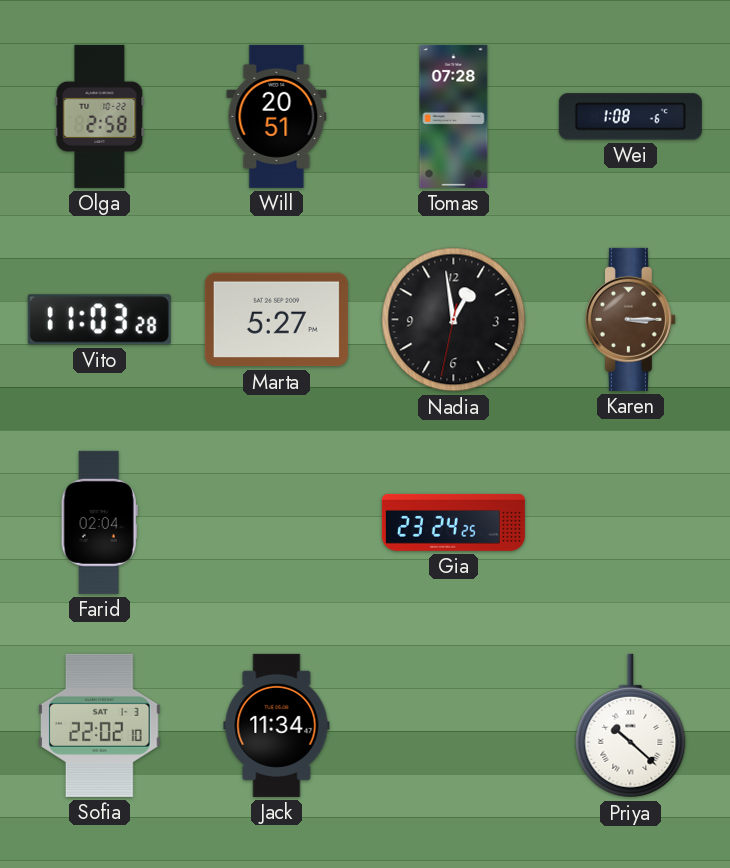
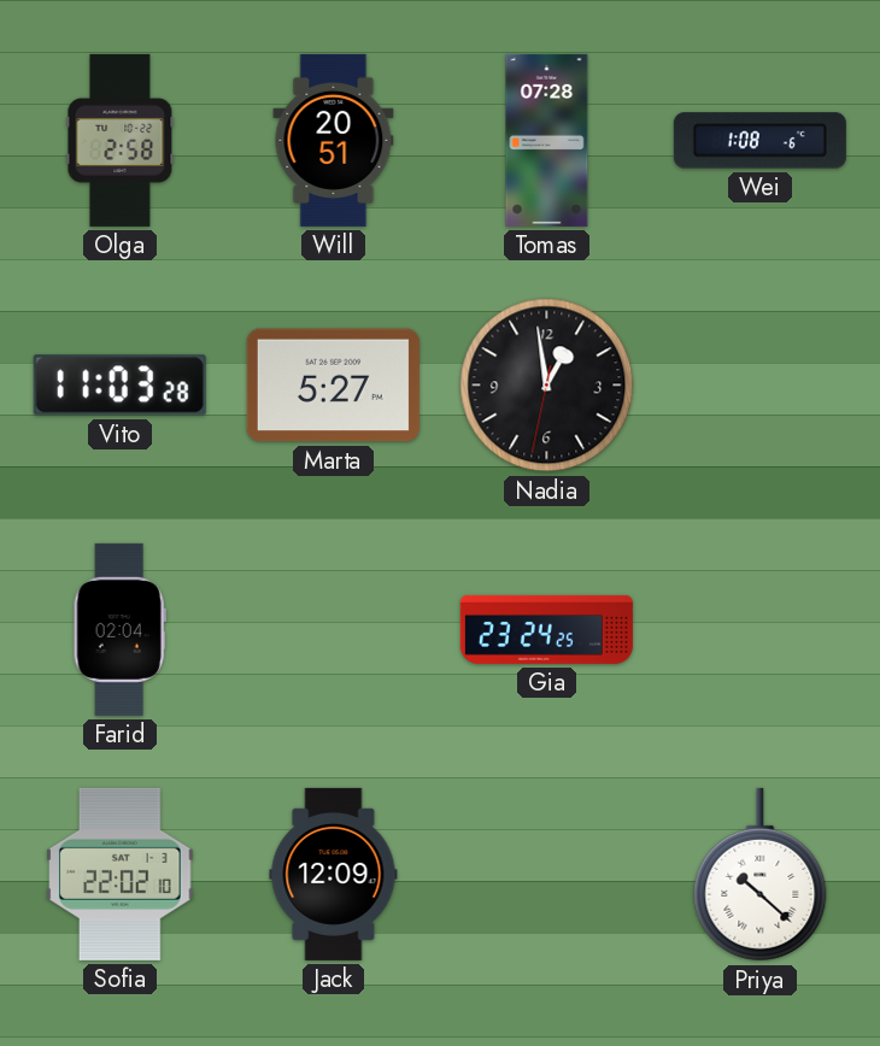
Karen: 3:15 -> none
Jack: 11:34 -> 12:09
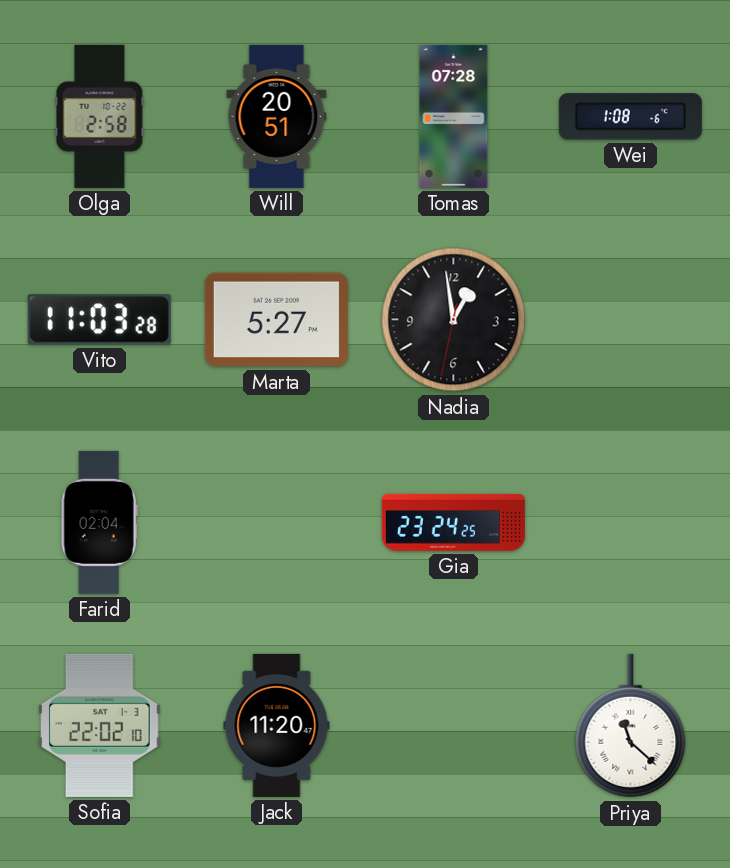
Jack: 12:09 -> 11:20
Priya: 10:22 -> 11:22
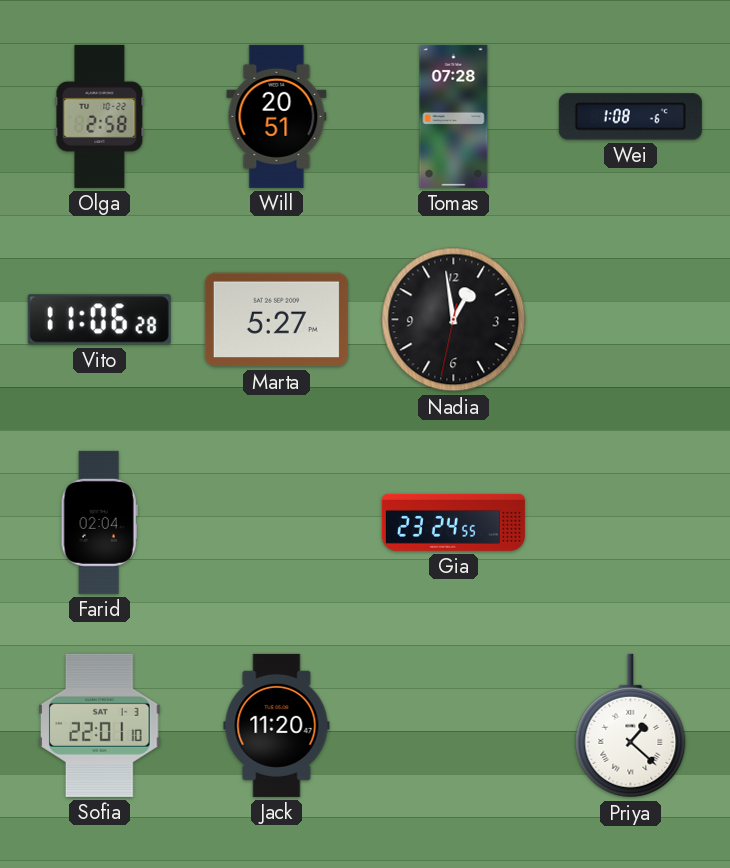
Vito: 11:03 -> 11:06
Gia: 23:24:25 -> 23:24:55
Sofia: 22:02 -> 22:01
Priya: 11:22 -> 1:22
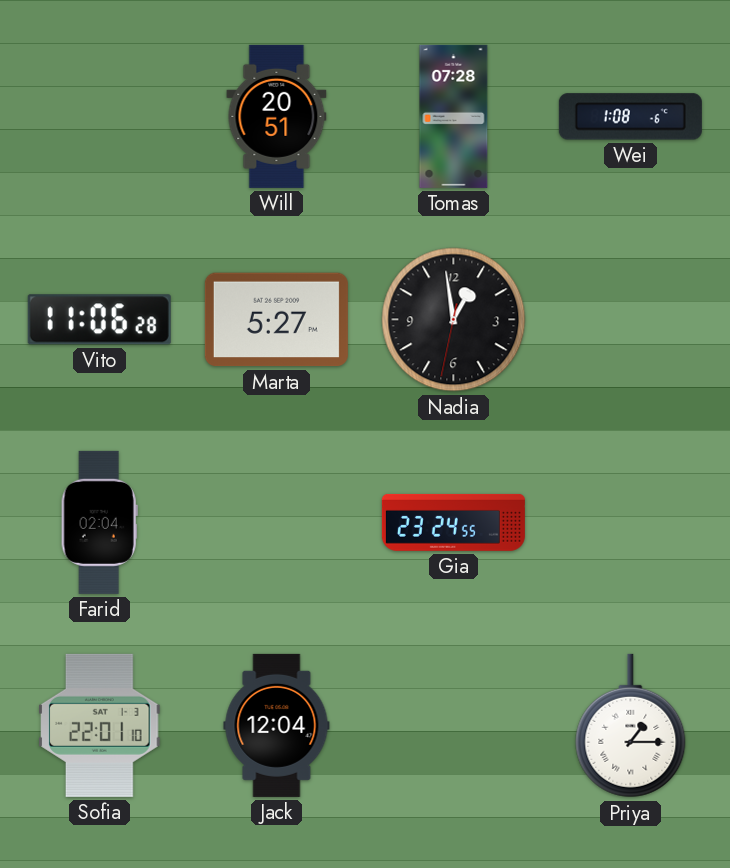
Olga: 2:58 -> none
Jack: 11:20 -> 12:04
Priya: 1:22 -> 1:15
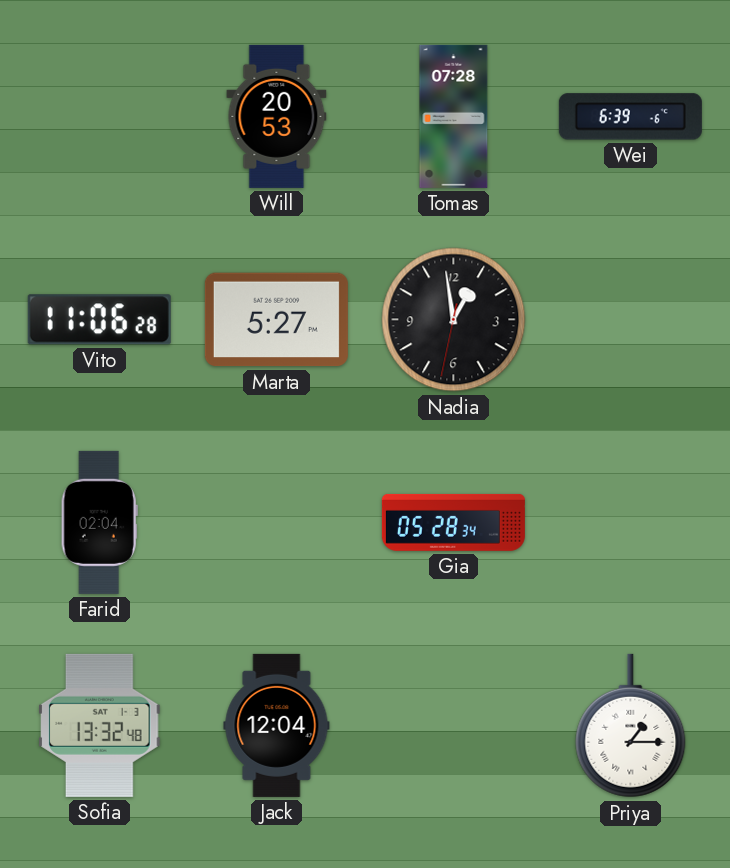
Will: 20:51 -> 20:53
Wei: 1:08 -> 6:39
Gia: 23:24 -> 05:28
Sofia: 22:01 -> 13:32
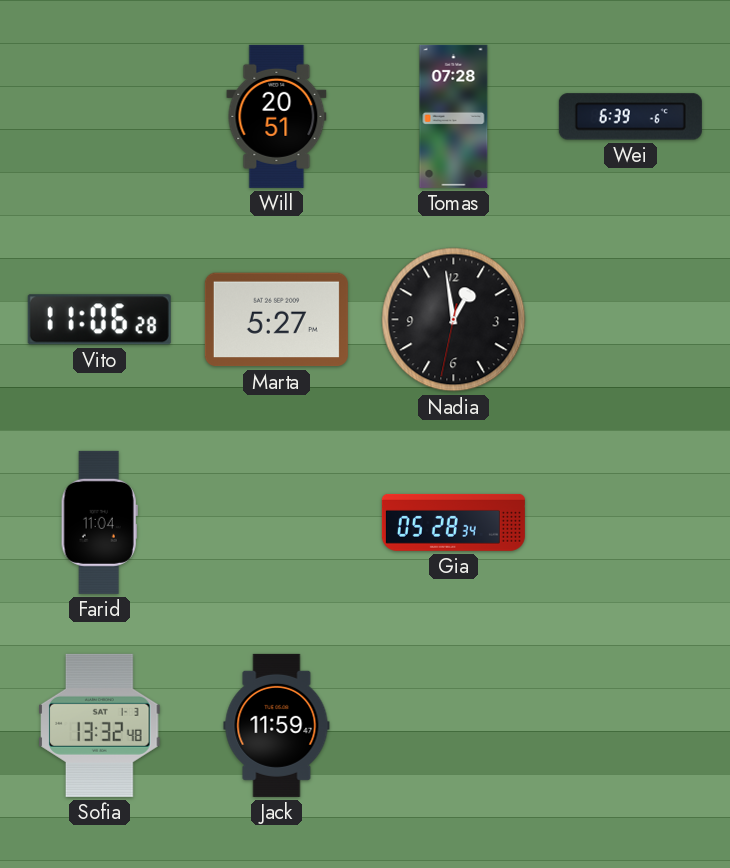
Will: 20:53 -> 20:51
Farid: 02:04 -> 11:04
Jack: 12:04 -> 11:59
Priya: 1:15 -> none
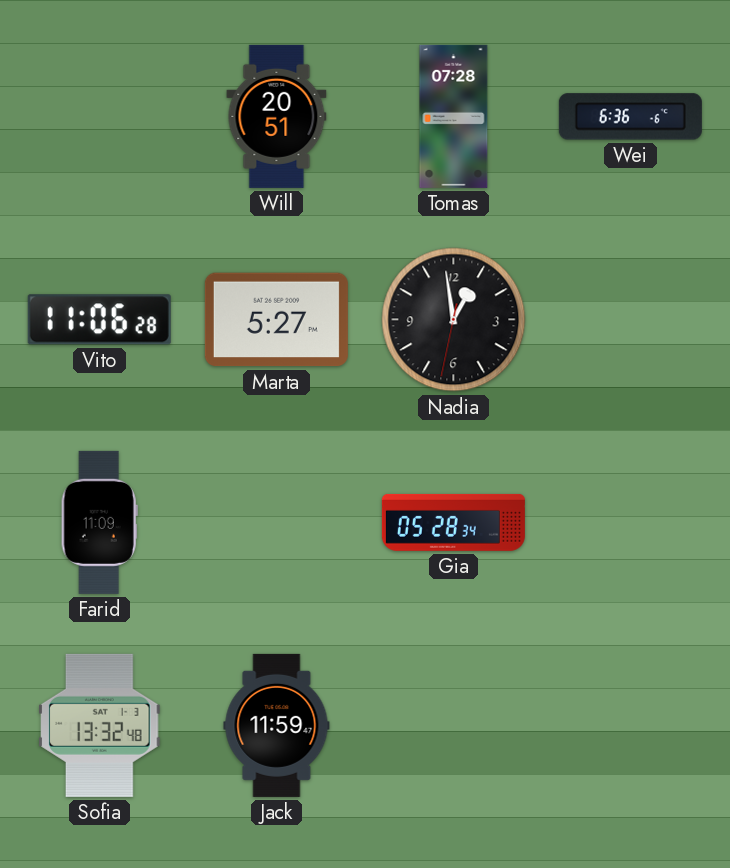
Wei: 6:39 -> 6:36
Farid: 11:04 -> 11:09
